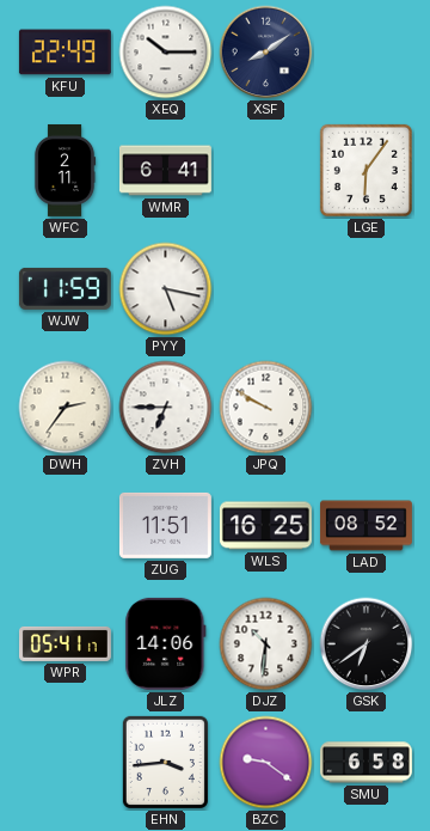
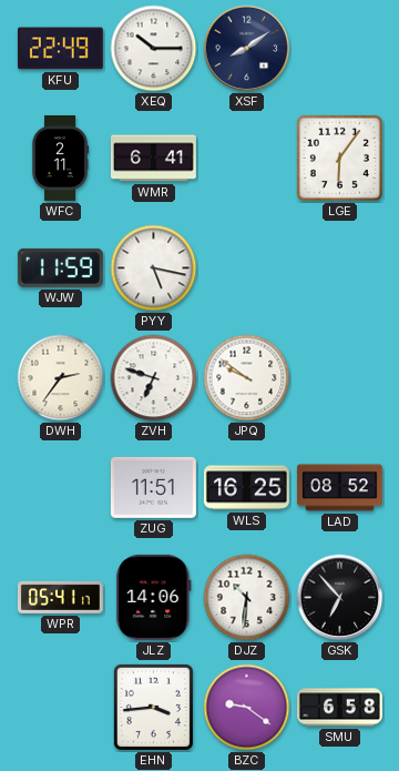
ZVH: 6:45 -> 6:48
JPQ: 9:50 -> 9:51
GSK: 6:39 -> 6:53
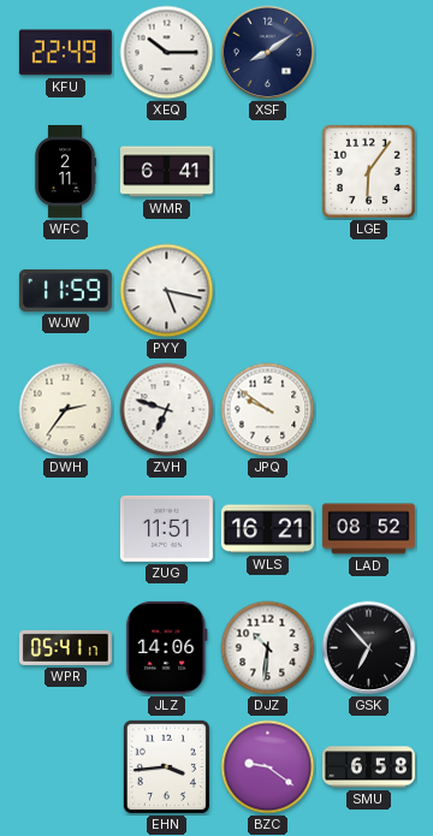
WLS: 16:25 -> 16:21
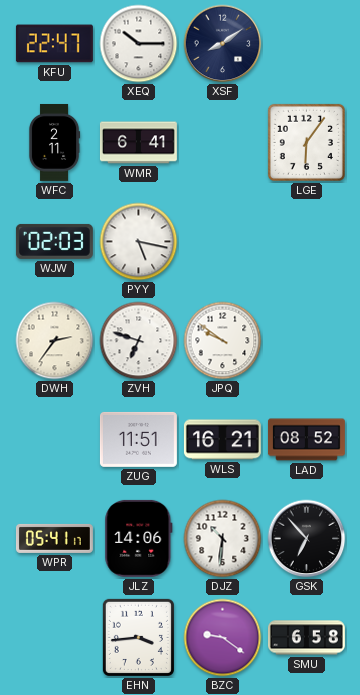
KFU: 22:49 -> 22:47
WJW: 11:59 -> 02:03
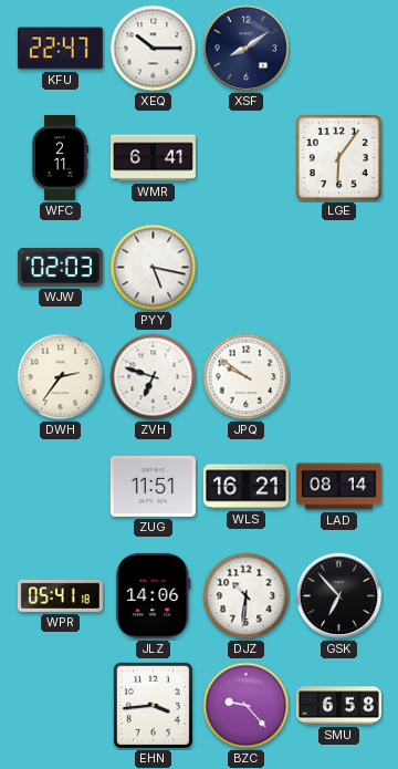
LAD: 08:52 -> 08:14
WPR: 05:41:17 -> 05:41:18
BZC: 9:21 -> 9:23
